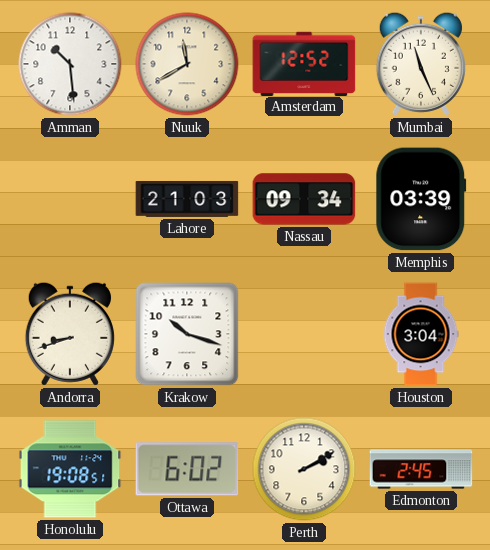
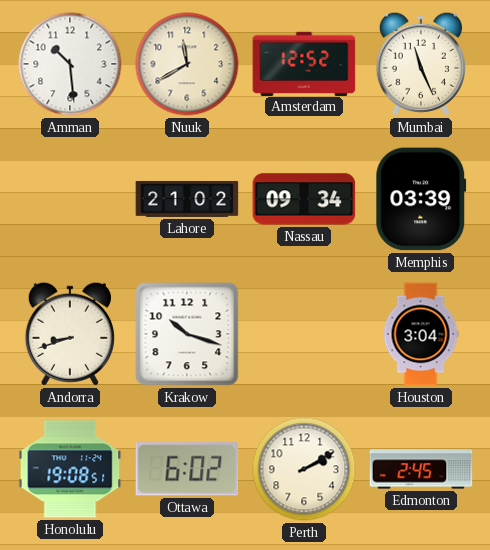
Lahore: 21:03 -> 21:02
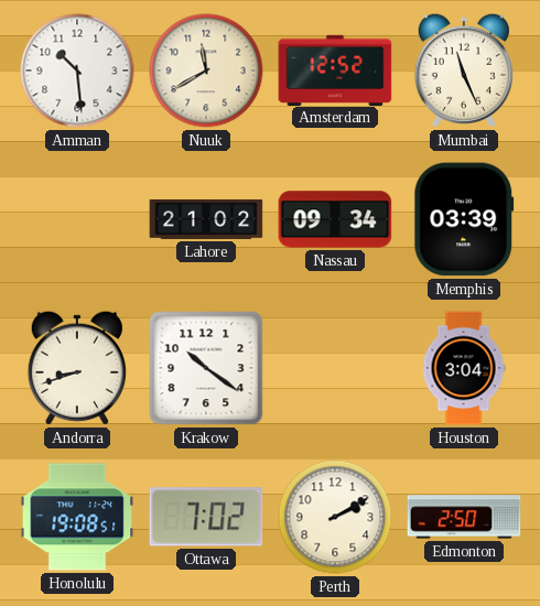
Krakow: 10:18 -> 10:21
Ottawa: 6:02 -> 7:02
Edmonton: 2:45 -> 2:50
